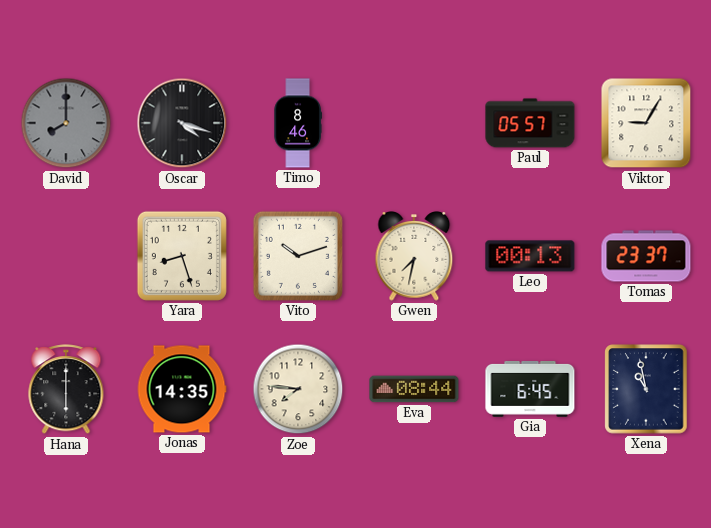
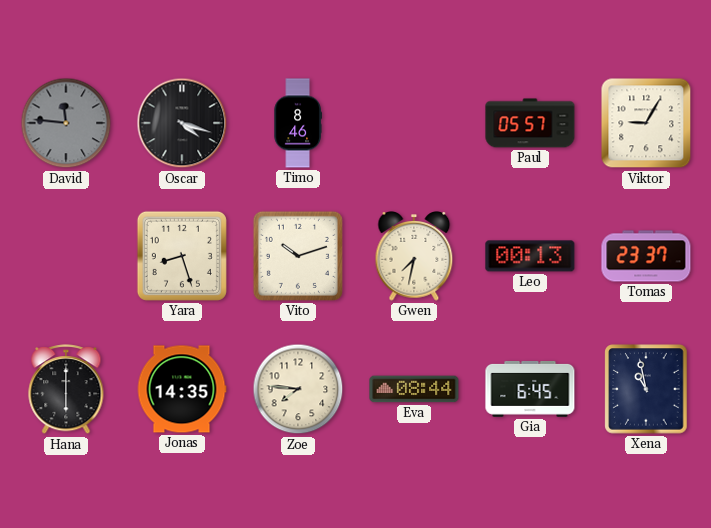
David: 8:00 -> 11:46
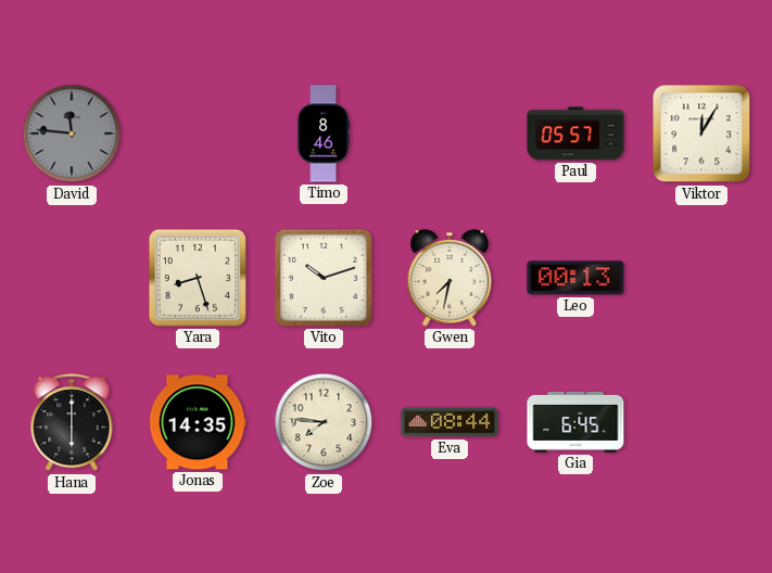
Oscar: 4:18 -> none
Viktor: 9:05 -> 12:05
Tomas: 23:37 -> none
Xena: 10:58 -> none
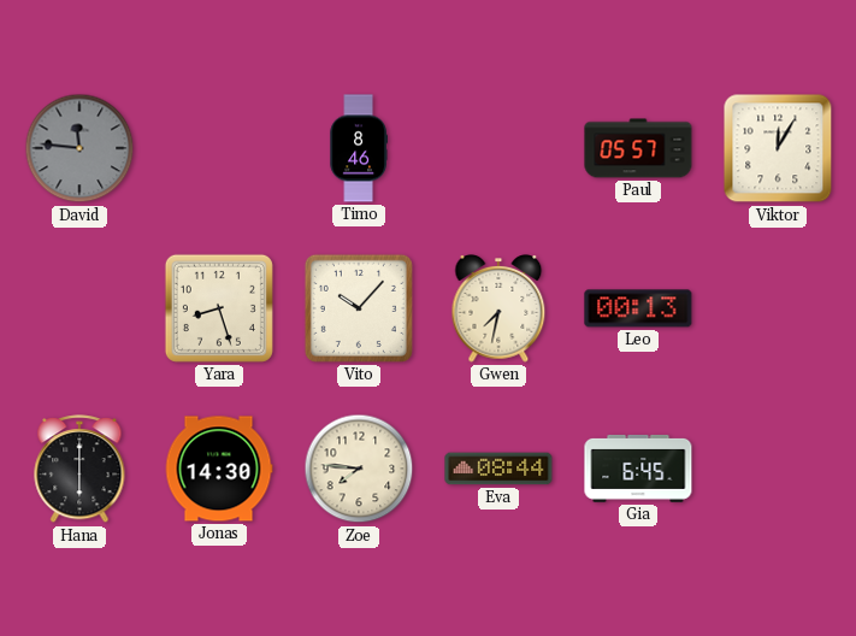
Vito: 10:12 -> 10:07
Jonas: 14:35 -> 14:30
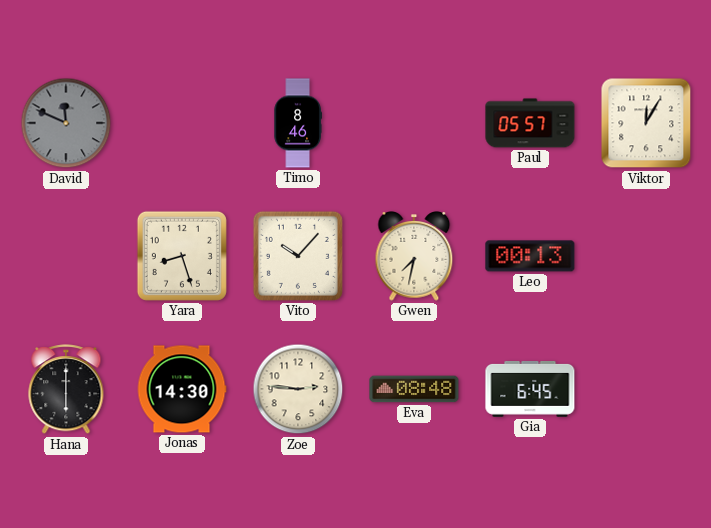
David: 11:46 -> 11:49
Zoe: 7:46 -> 2:46
Eva: 08:44 -> 08:48
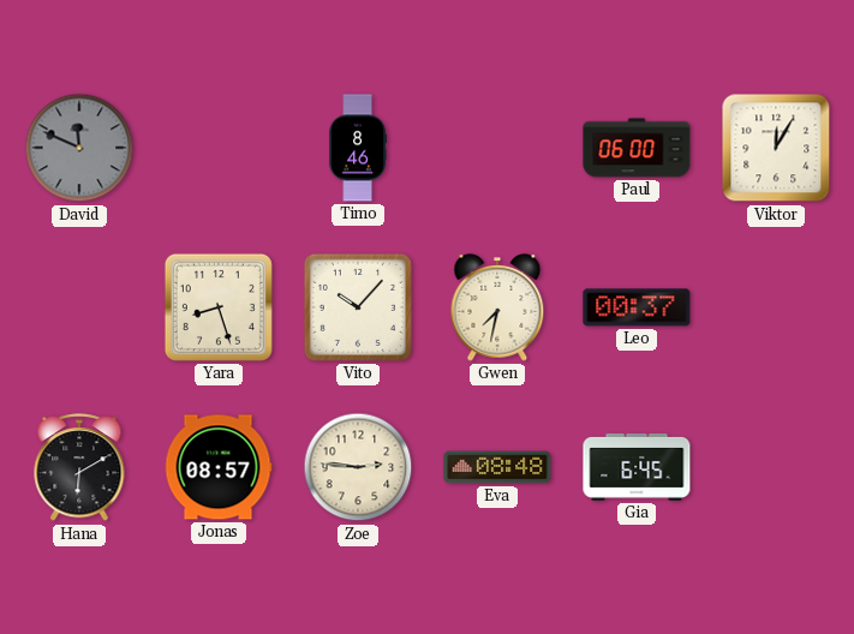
Paul: 05:57 -> 06:00
Leo: 00:13 -> 00:37
Hana: 6:00 -> 6:10
Jonas: 14:30 -> 08:57
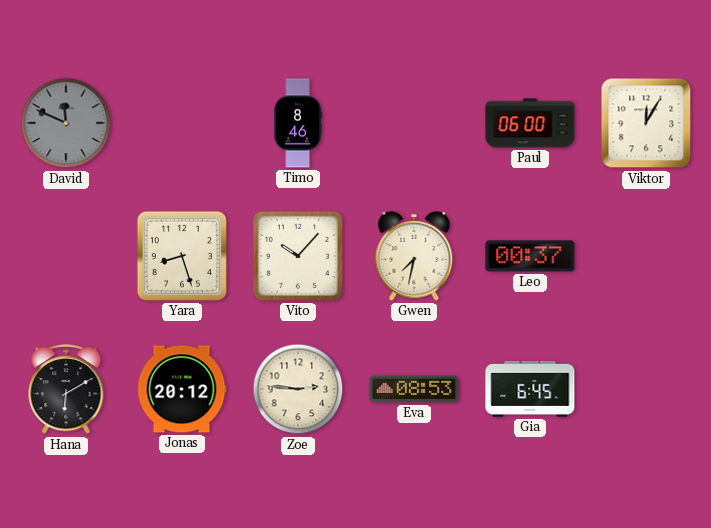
Jonas: 08:57 -> 20:12
Eva: 08:48 -> 08:53
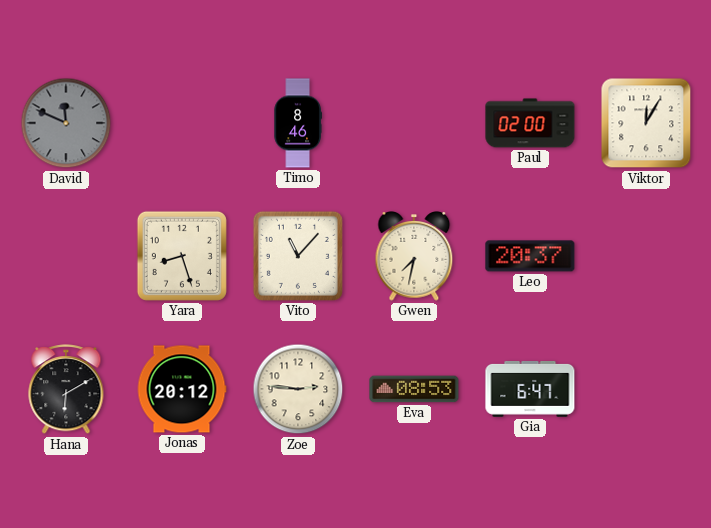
Paul: 06:00 -> 02:00
Vito: 10:07 -> 11:07
Leo: 00:37 -> 20:37
Gia: 6:45 -> 6:47
